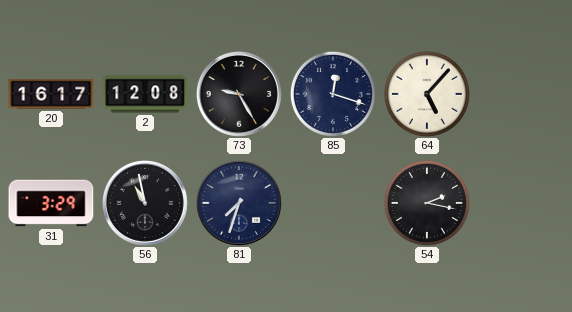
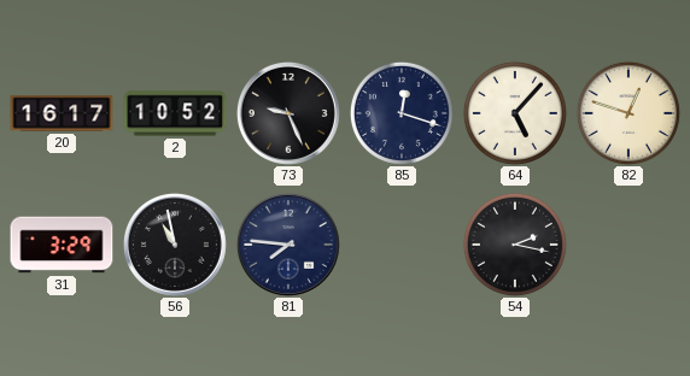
2: 12:08 -> 10:52
73: 9:25 -> 9:26
82: none -> 12:48
81: 7:33 -> 7:46
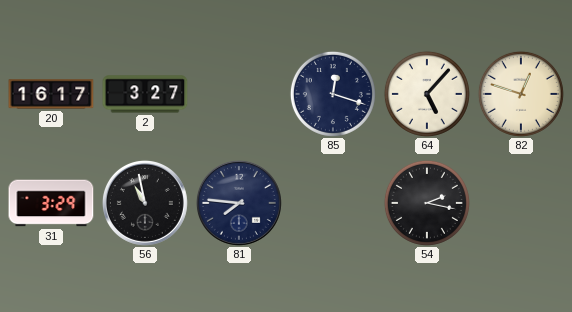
2: 10:52 -> 3:27
73: 9:26 -> none
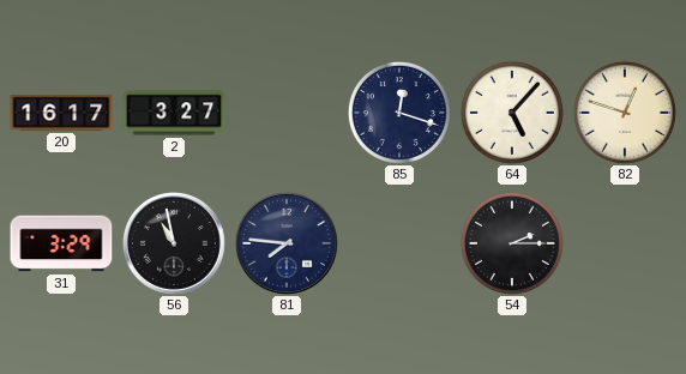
54: 2:17 -> 2:15
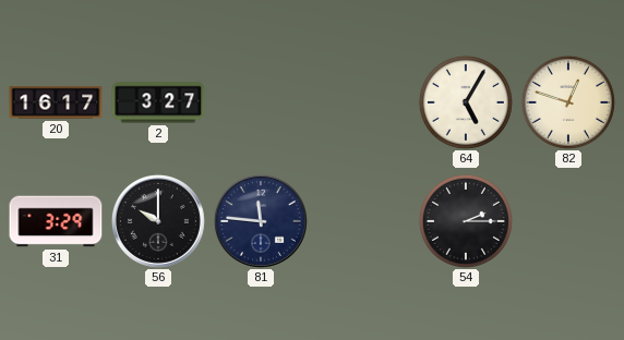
85: 12:18 -> none
64: 5:07 -> 5:05
56: 10:58 -> 10:00
81: 7:46 -> 11:46
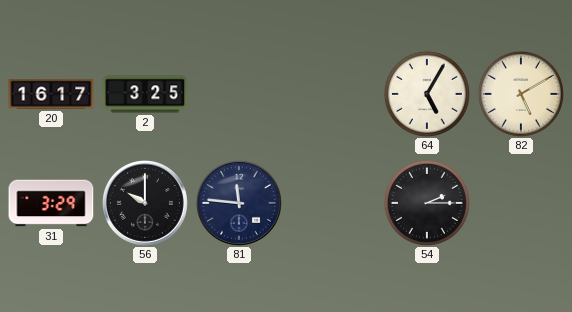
2: 3:27 -> 3:25
82: 12:48 -> 5:10
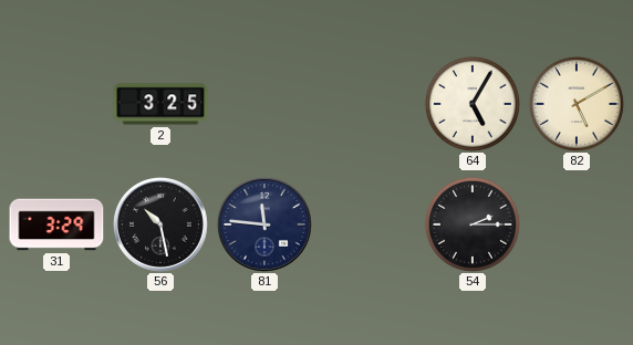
20: 16:17 -> none
56: 10:00 -> 10:28
